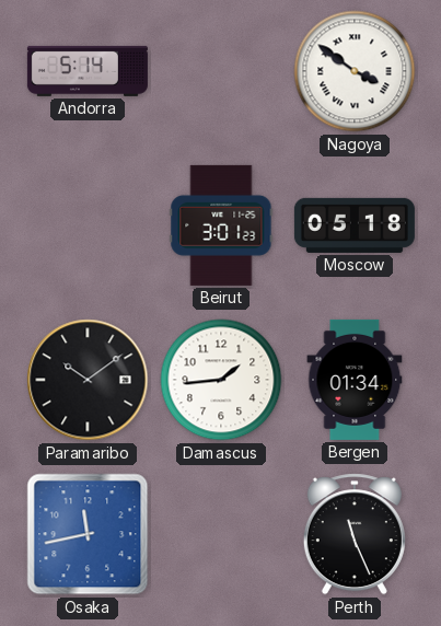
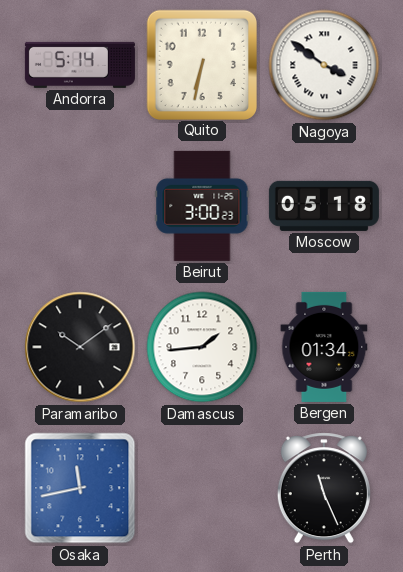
Quito: none -> 6:32
Beirut: 3:01 -> 3:00
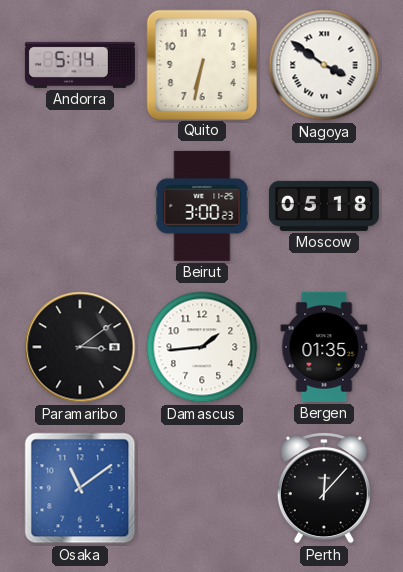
Paramaribo: 10:09 -> 3:09
Bergen: 01:34 -> 01:35
Osaka: 11:43 -> 11:09
Perth: 11:26 -> 12:07
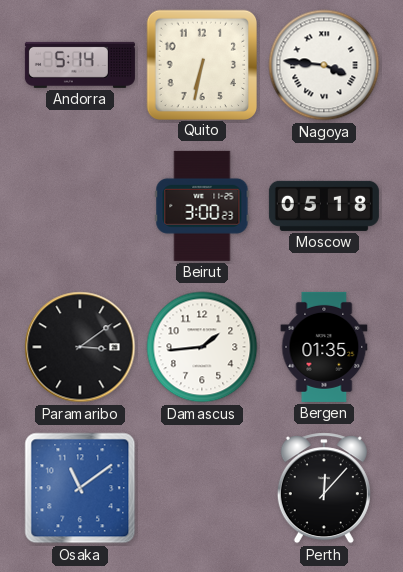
Nagoya: 3:51 -> 3:46
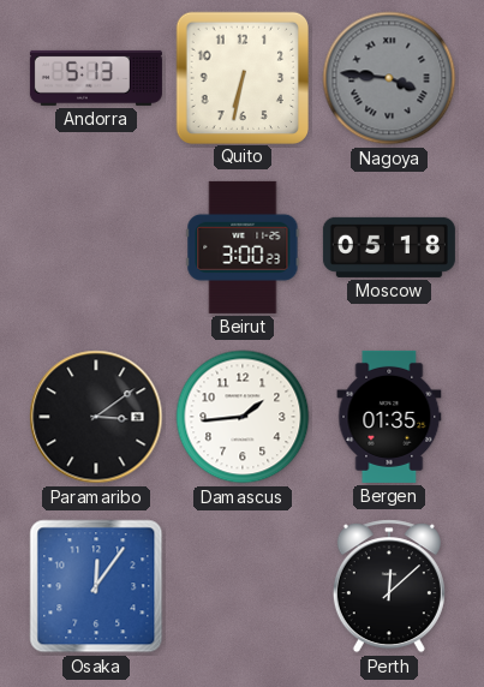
Andorra: 5:14 -> 5:13
Nagoya dial: white -> grey
Osaka: 11:09 -> 12:06
Perth: 12:07 -> 12:08
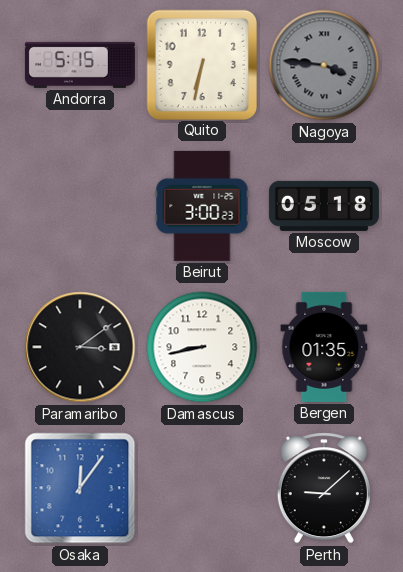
Andorra: 5:13 -> 5:15
Damascus: 1:44 -> 8:43
Perth: 12:08 -> 9:08
